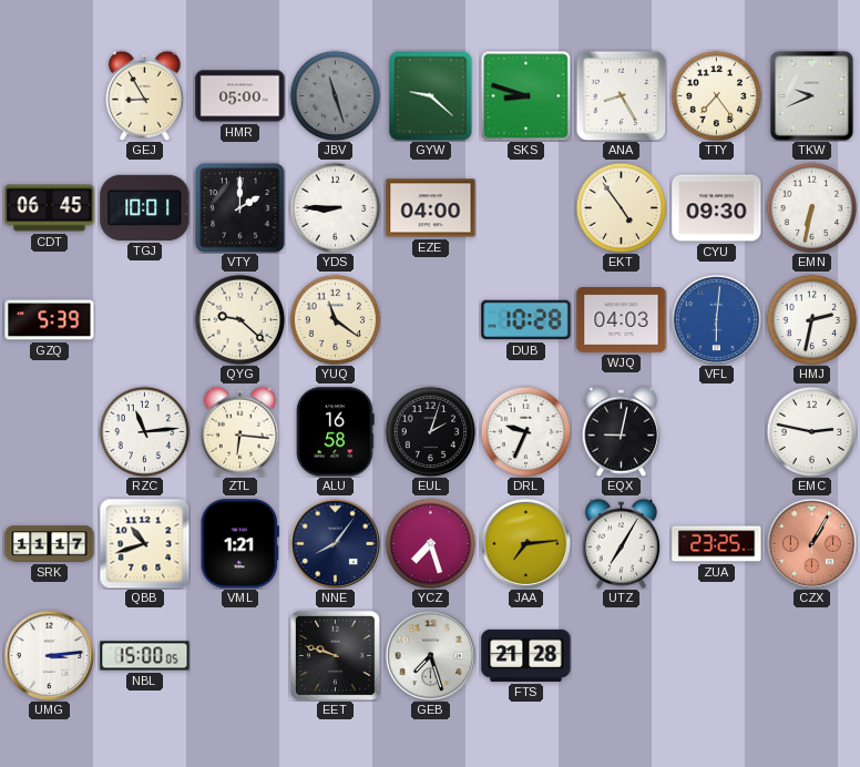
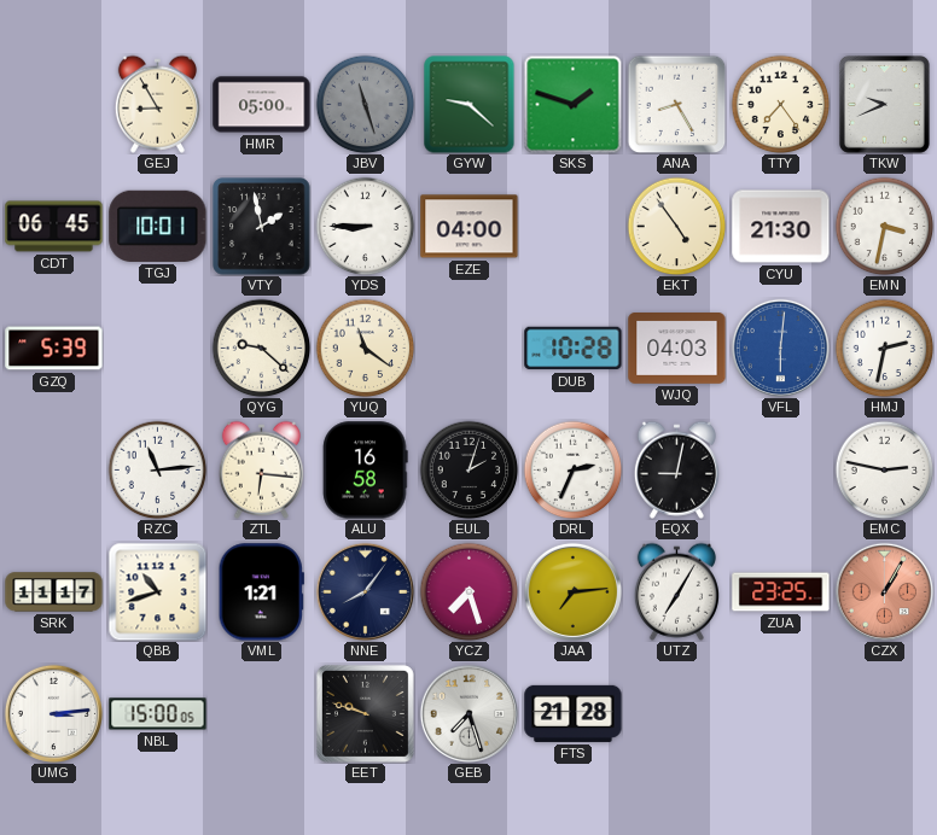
SKS: 8:48 -> 1:48
VTY: 2:00 -> 1:58
CYU: 09:30 -> 21:30
EMN: 6:32 -> 3:32
DRL: 9:34 -> 2:34
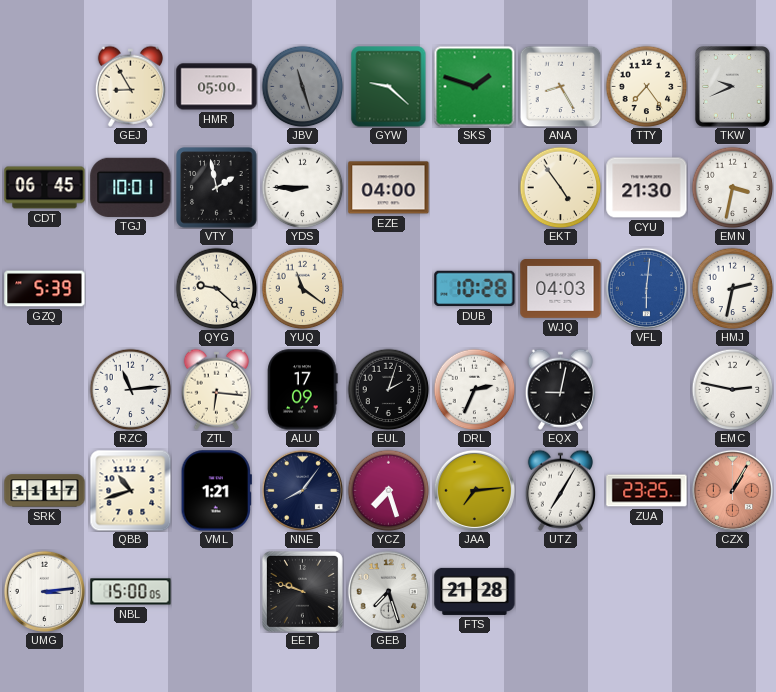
ALU: 16:58 -> 17:09
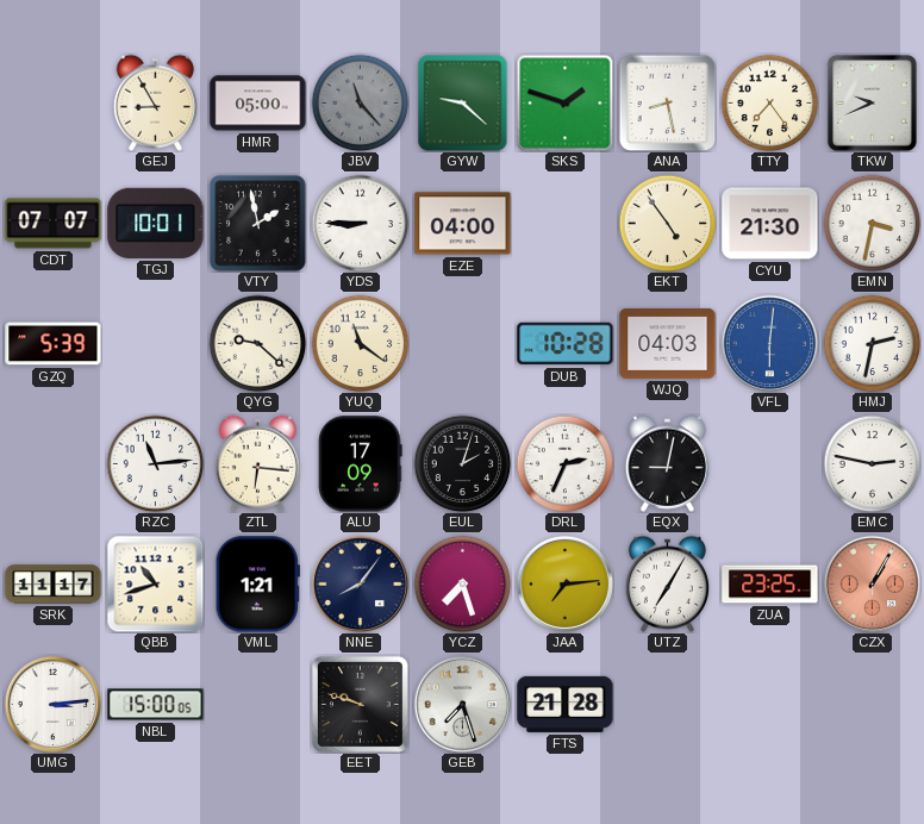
JBV: 11:27 -> 11:23
ANA: 8:25 -> 8:28
CDT: 06:45 -> 07:07
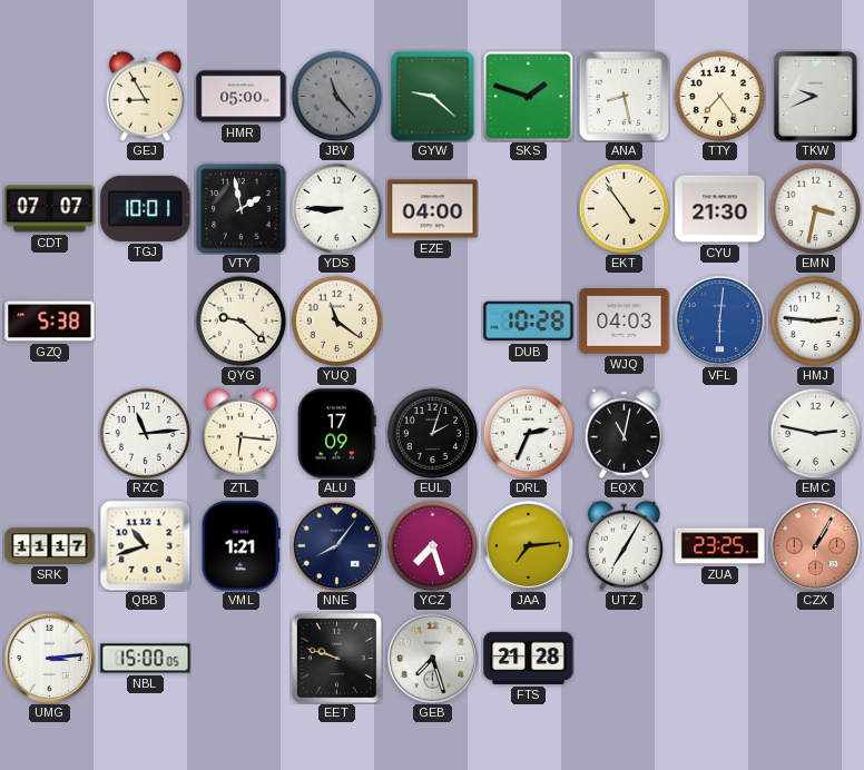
GZQ: 5:39 -> 5:38
HMJ: 2:32 -> 2:46
EQX: 9:02 -> 11:02
